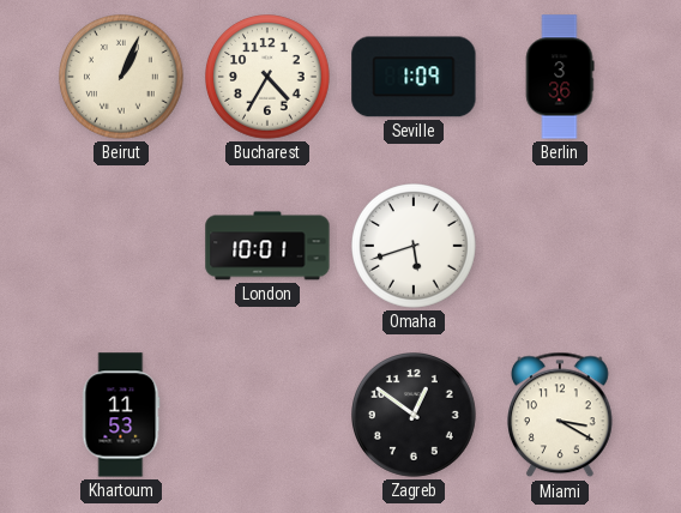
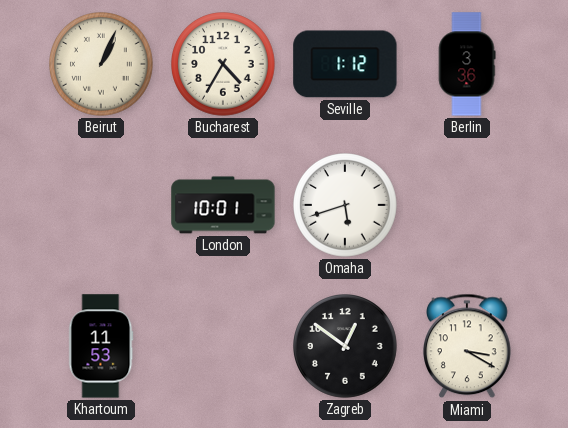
Seville: 1:09 -> 1:12
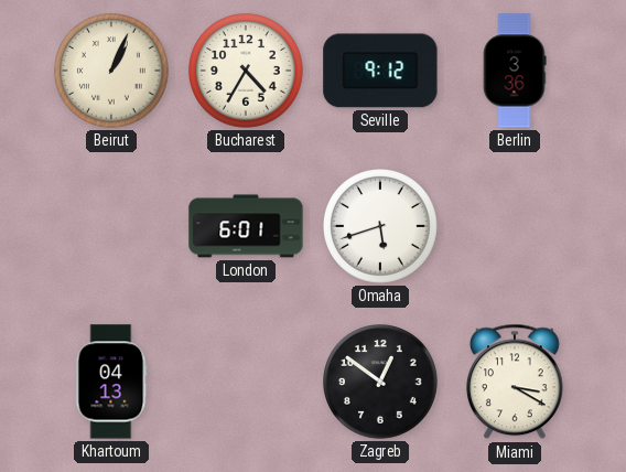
Seville: 1:12 -> 9:12
London: 10:01 -> 6:01
Khartoum: 11:53 -> 04:13
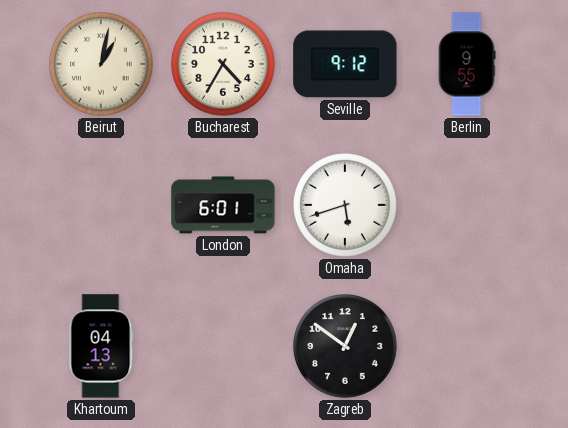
Beirut: 1:04 -> 1:02
Berlin: 3:36 -> 9:55
Miami: 3:20 -> none
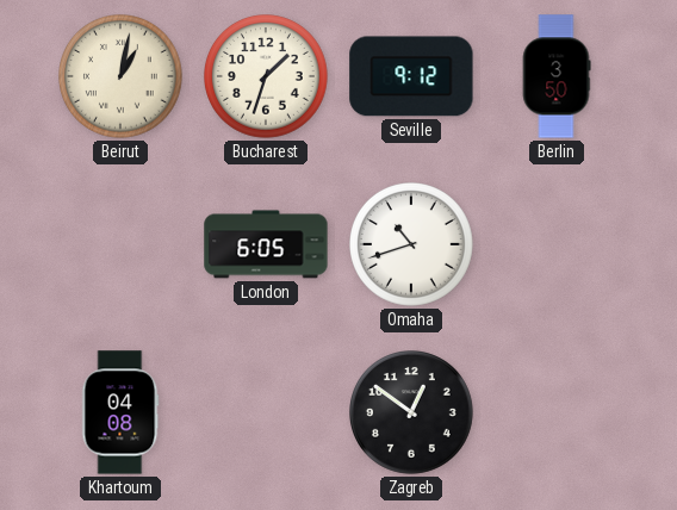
Bucharest: 4:35 -> 1:33
Berlin: 9:55 -> 3:50
London: 6:01 -> 6:05
Omaha: 5:42 -> 10:42
Khartoum: 04:13 -> 04:08
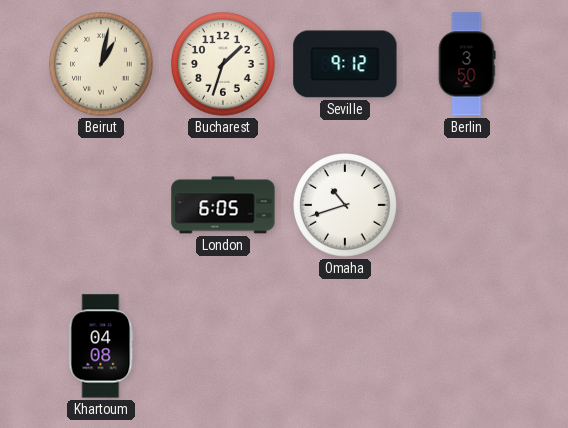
Zagreb: 12:51 -> none
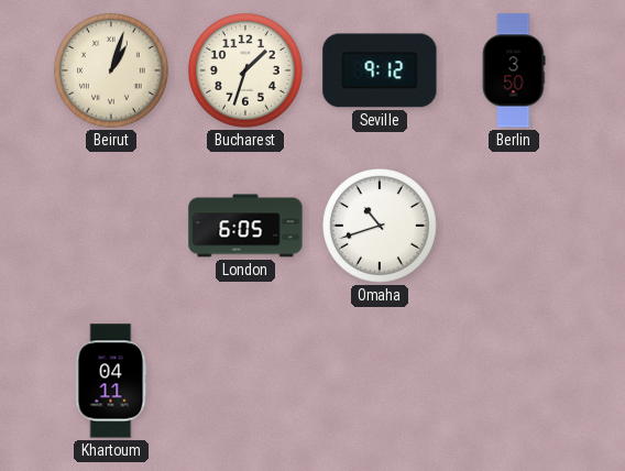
Beirut: 1:02 -> 1:03
Khartoum: 04:08 -> 04:11
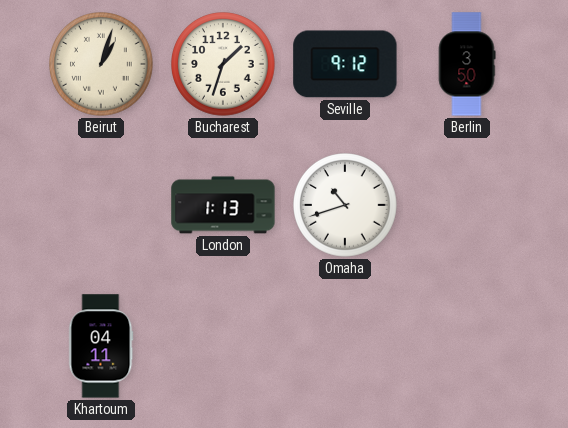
London: 6:05 -> 1:13
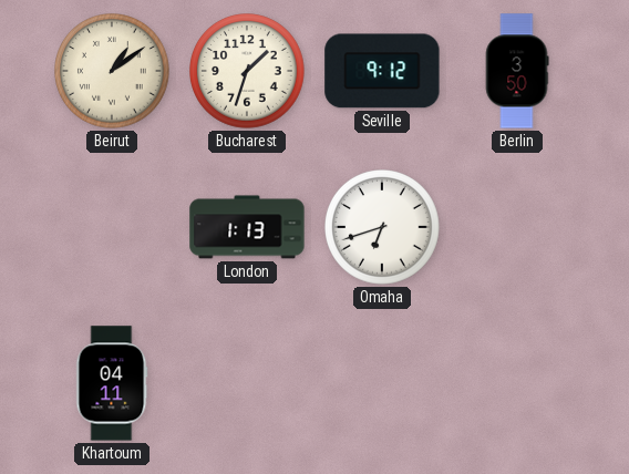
Beirut: 1:03 -> 1:09
Omaha: 10:42 -> 6:42
